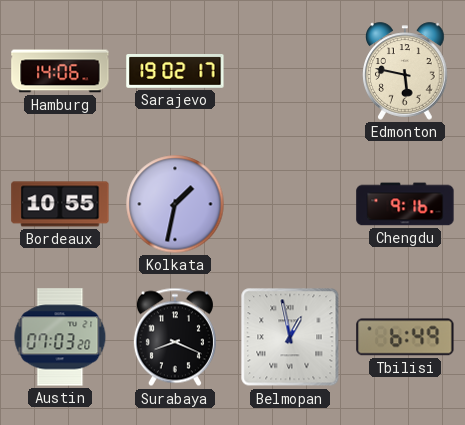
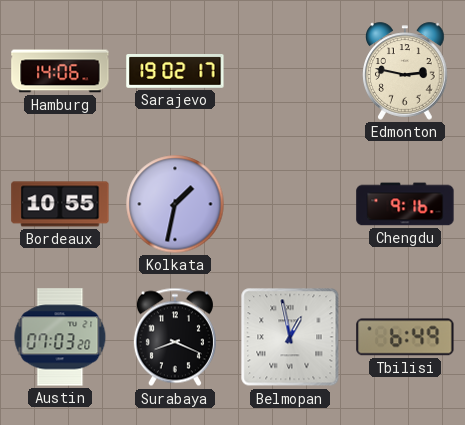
Edmonton: 5:47 -> 2:47
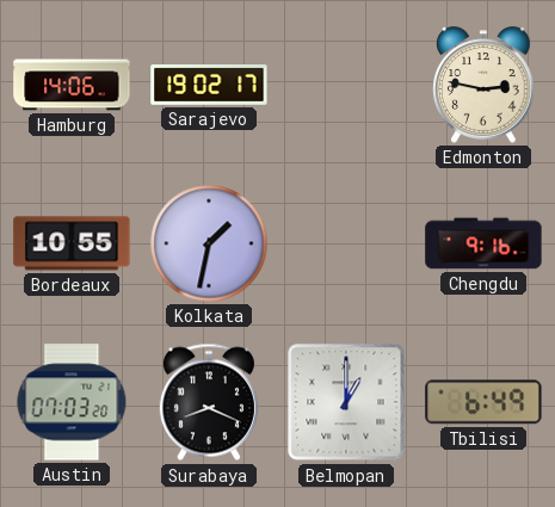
Belmopan: 12:58 -> 1:00
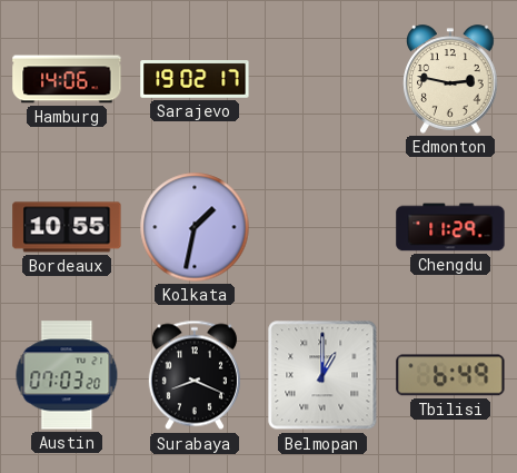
Chengdu: 9:16 -> 11:29
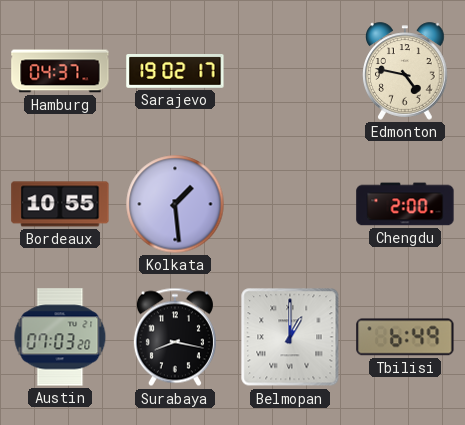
Hamburg: 14:06 -> 04:37
Edmonton: 2:47 -> 4:47
Kolkata: 1:32 -> 1:29
Chengdu: 11:29 -> 2:00
Surabaya: 8:19 -> 8:17
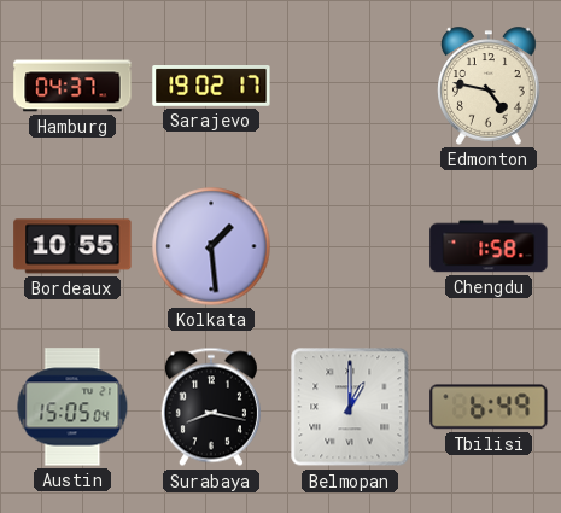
Chengdu: 2:00 -> 1:58
Austin: 07:03 -> 15:05
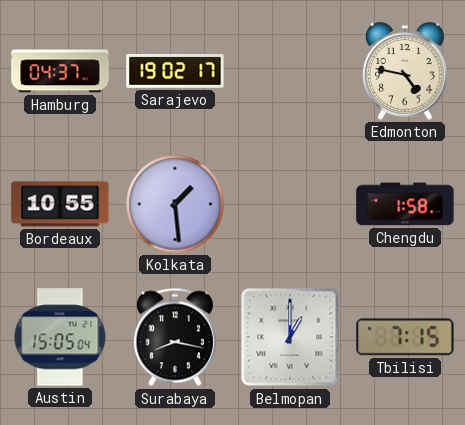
Tbilisi: 6:49 -> 7:15
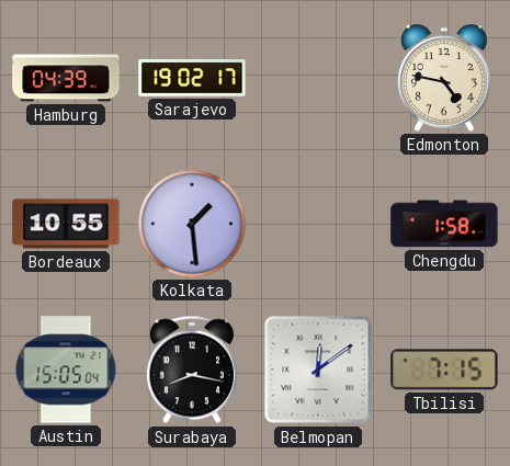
Hamburg: 04:37 -> 04:39
Belmopan: 1:00 -> 12:09
